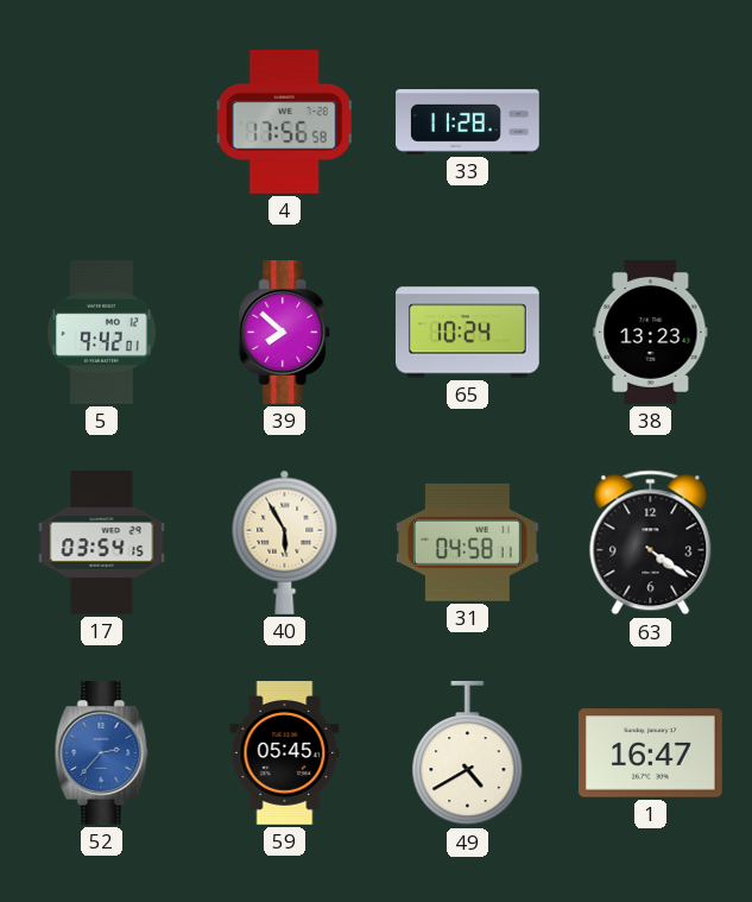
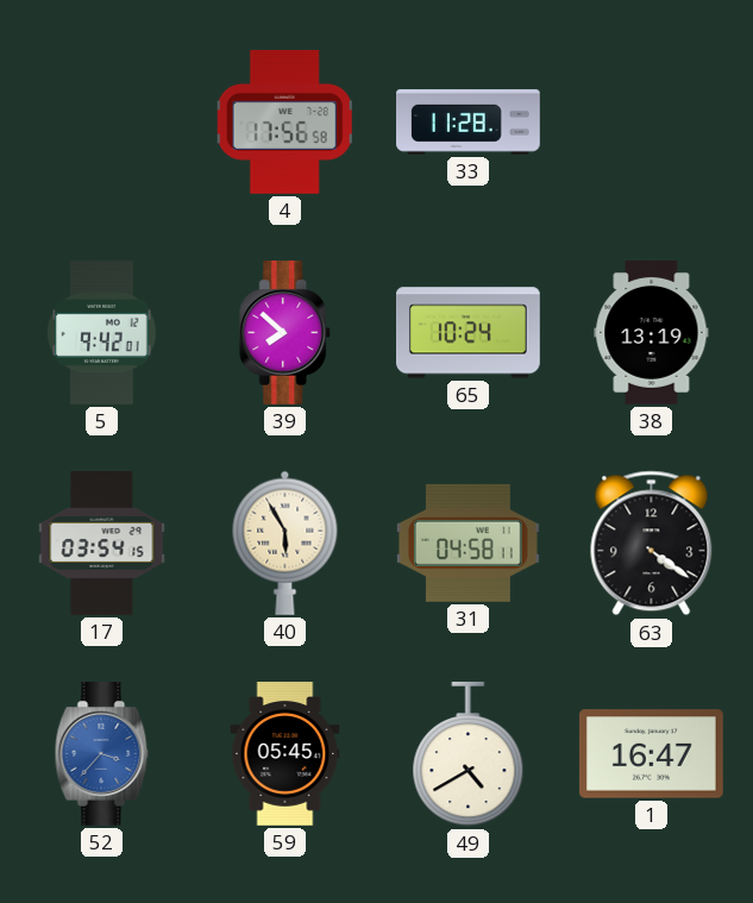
38: 13:23 -> 13:19
52: 2:37 -> 3:37
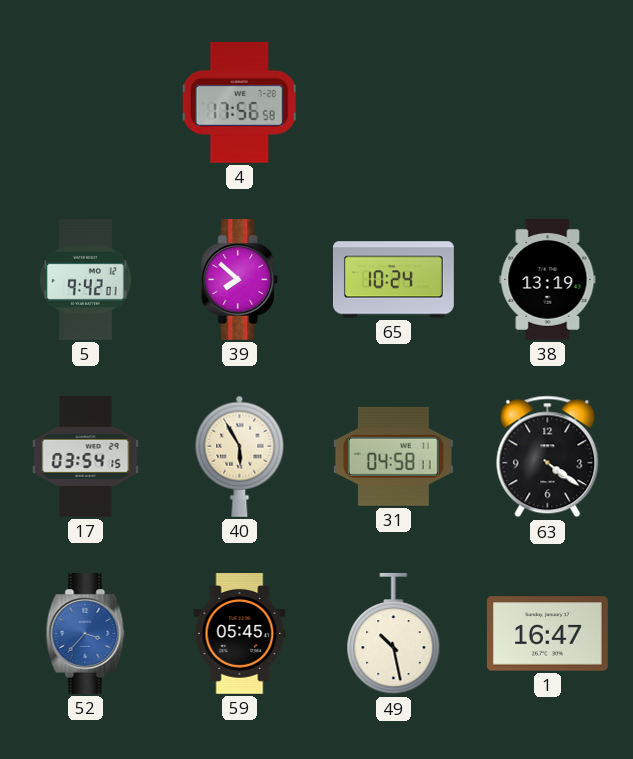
33: 11:28 -> none
49: 4:40 -> 10:28
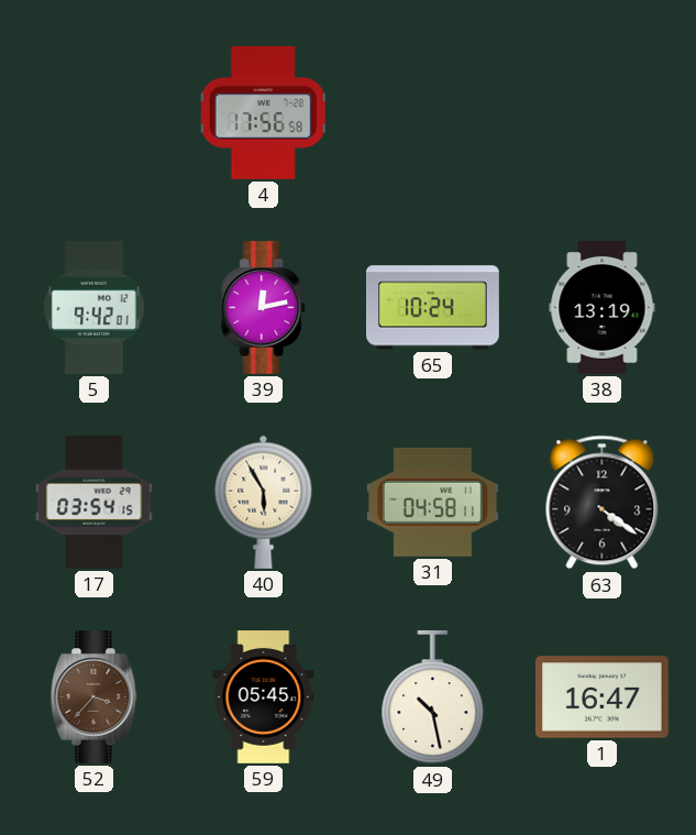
39: 7:52 -> 12:13
52 dial: blue -> brown
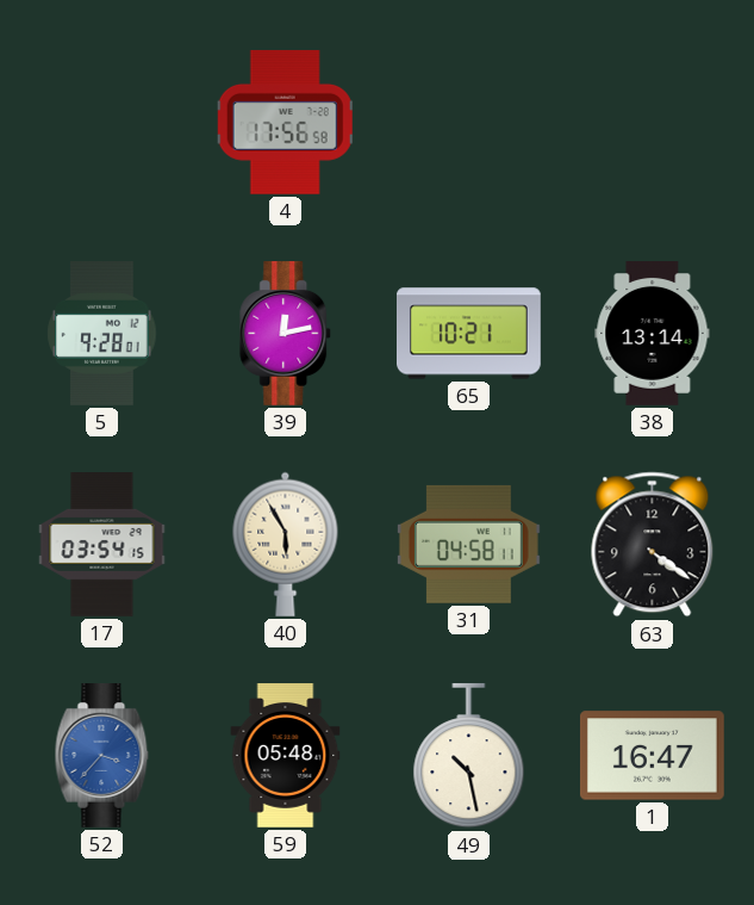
5: 9:42 -> 9:28
65: 10:24 -> 10:21
38: 13:19 -> 13:14
52 dial: brown -> blue
59: 05:45 -> 05:48
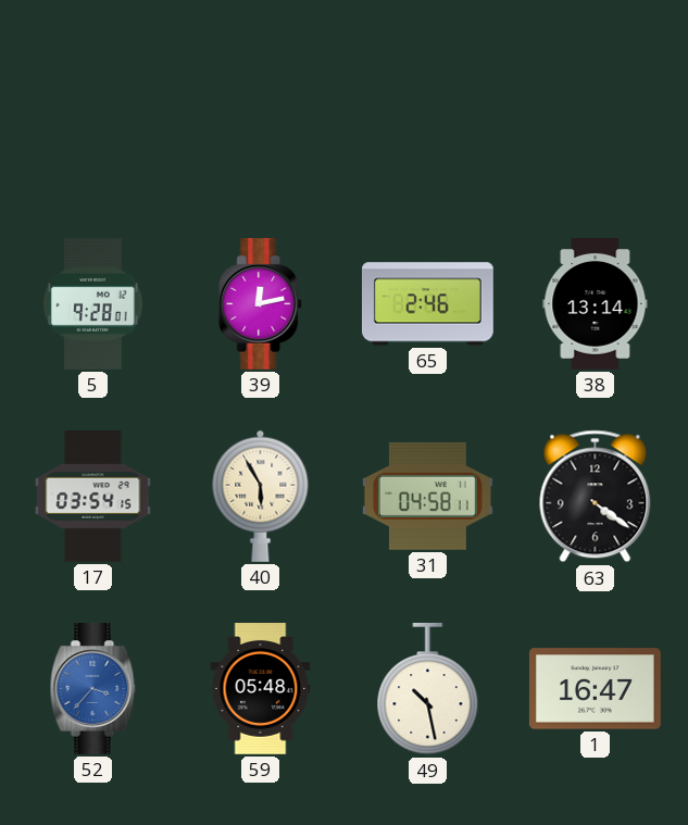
4: 17:56 -> none
65: 10:21 -> 2:46
